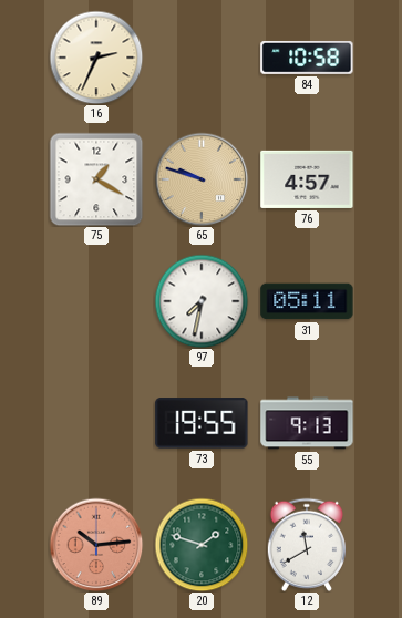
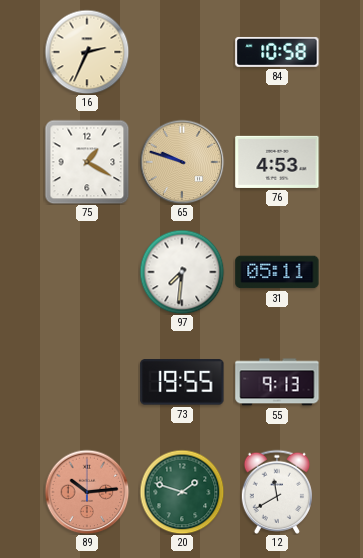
76: 4:57 -> 4:53
97: 7:32 -> 7:31
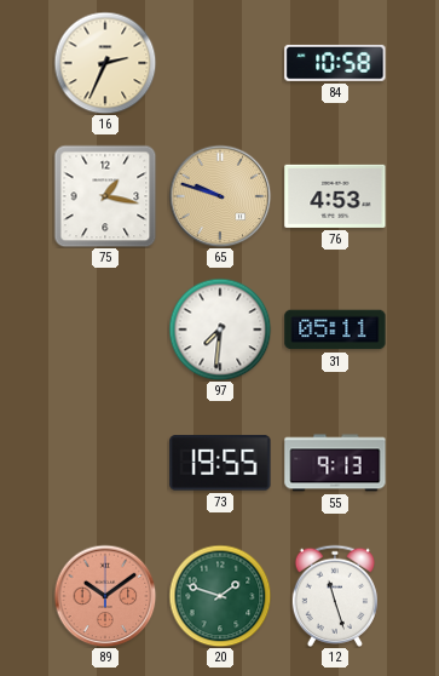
75: 1:20 -> 1:17
89: 10:14 -> 10:09
12: 11:40 -> 11:27
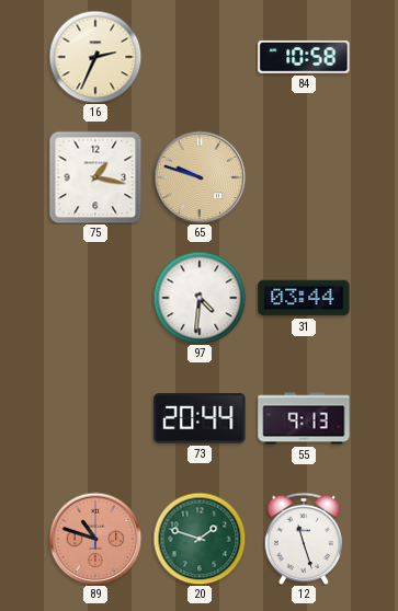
76: 4:53 -> none
97: 7:31 -> 4:31
31: 05:11 -> 03:44
73: 19:55 -> 20:44
89: 10:09 -> 10:48
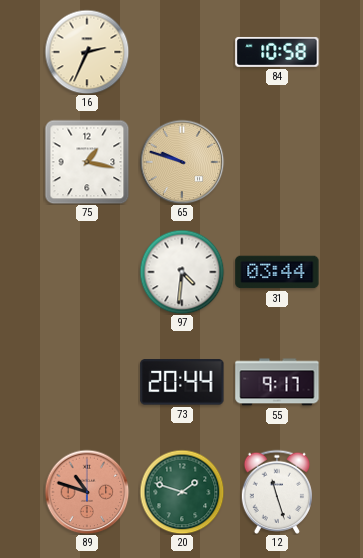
55: 9:13 -> 9:17
